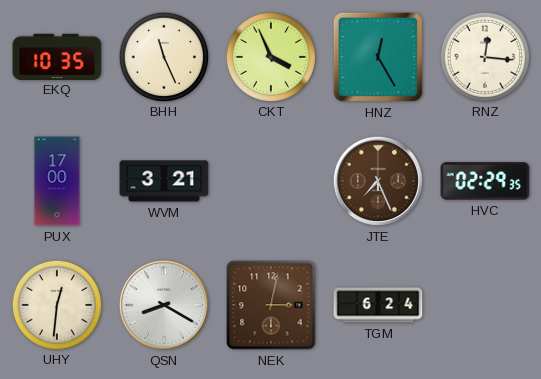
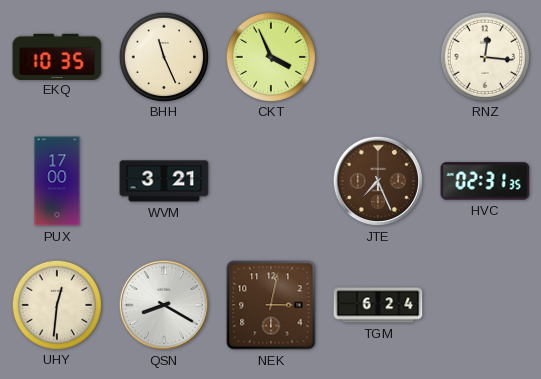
HNZ: 12:25 -> none
HVC: 02:29 -> 02:31
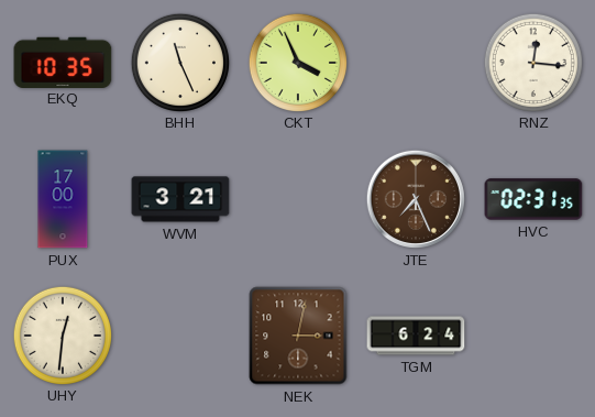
QSN: 8:20 -> none
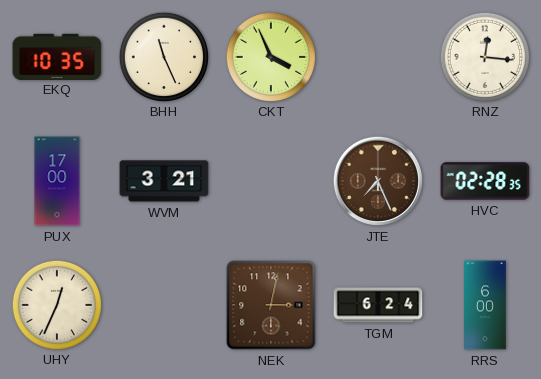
HVC: 02:31 -> 02:28
UHY: 12:31 -> 12:34
RRS: none -> 6:00
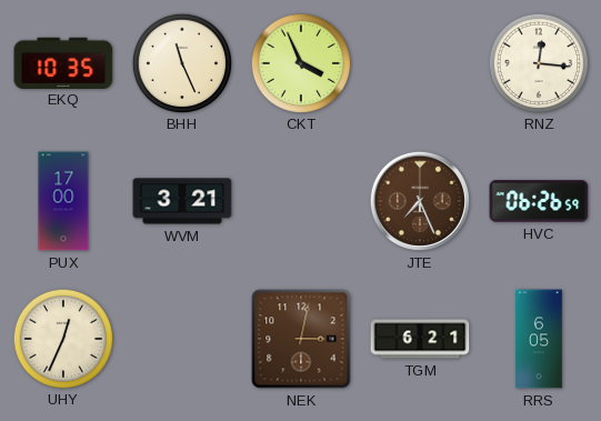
HVC: 02:28 -> 06:26
TGM: 6:24 -> 6:21
RRS: 6:00 -> 6:05
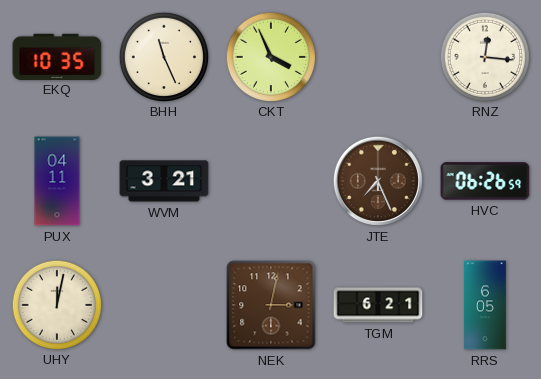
PUX: 17:00 -> 04:11
UHY: 12:34 -> 12:02
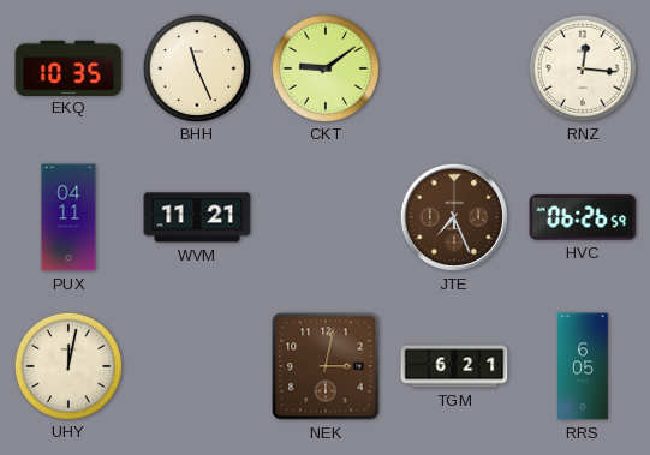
CKT: 3:56 -> 9:09
WVM: 3:21 -> 11:21
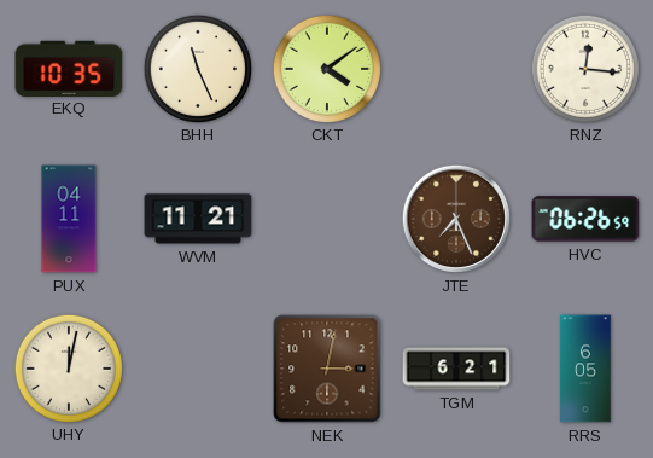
CKT: 9:09 -> 4:09
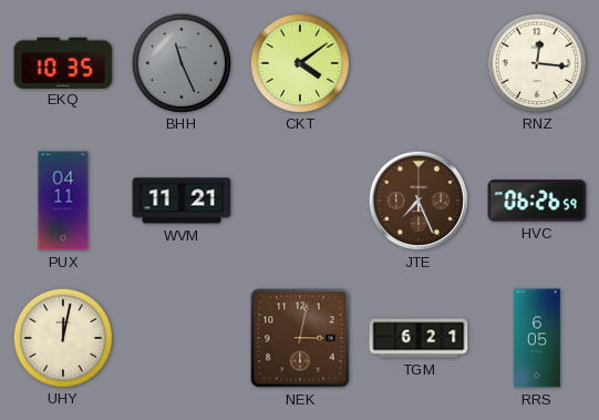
BHH dial: cream -> grey
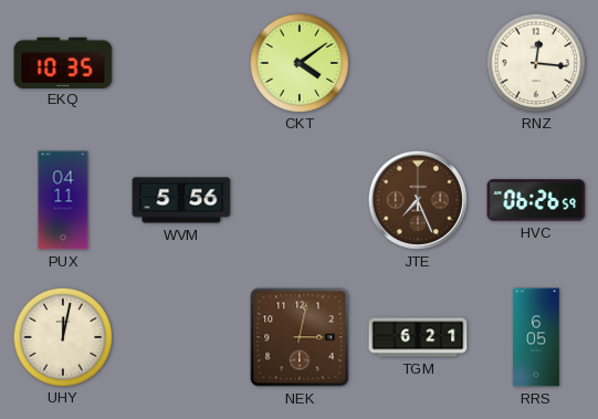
BHH: 11:26 -> none
WVM: 11:21 -> 5:56
